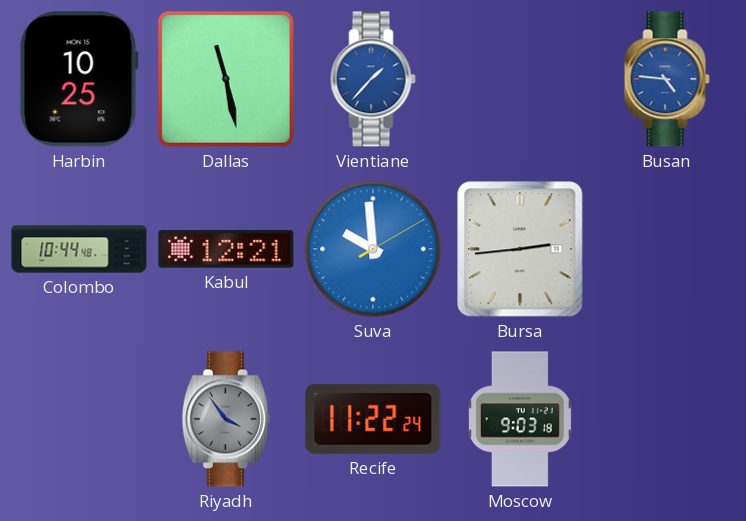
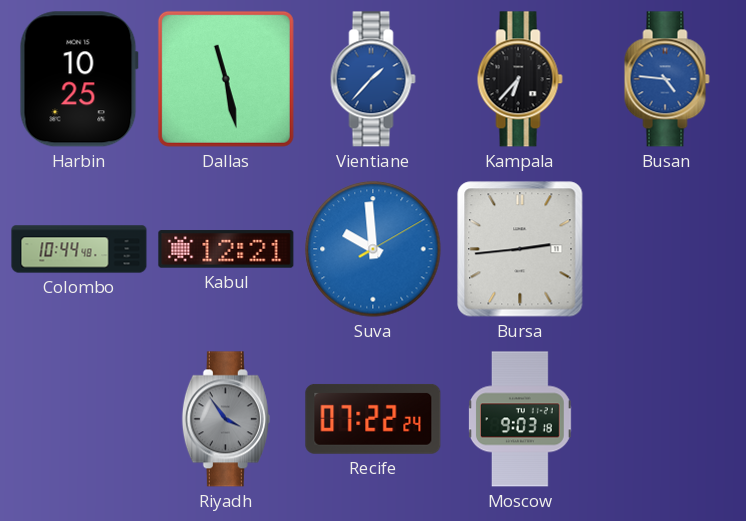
Kampala: none -> 6:37
Recife: 11:22 -> 07:22
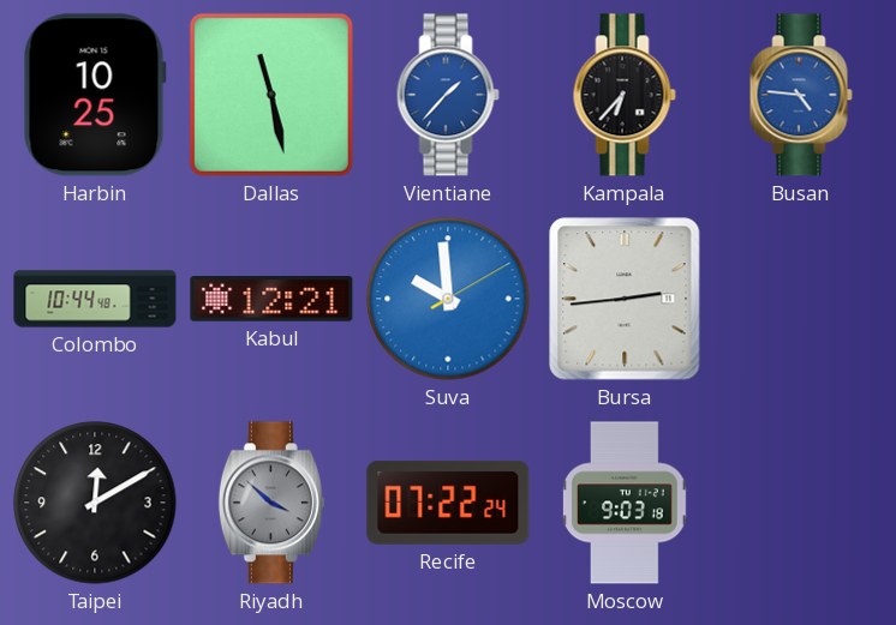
Taipei: none -> 12:10
Riyadh: 3:54 -> 3:52
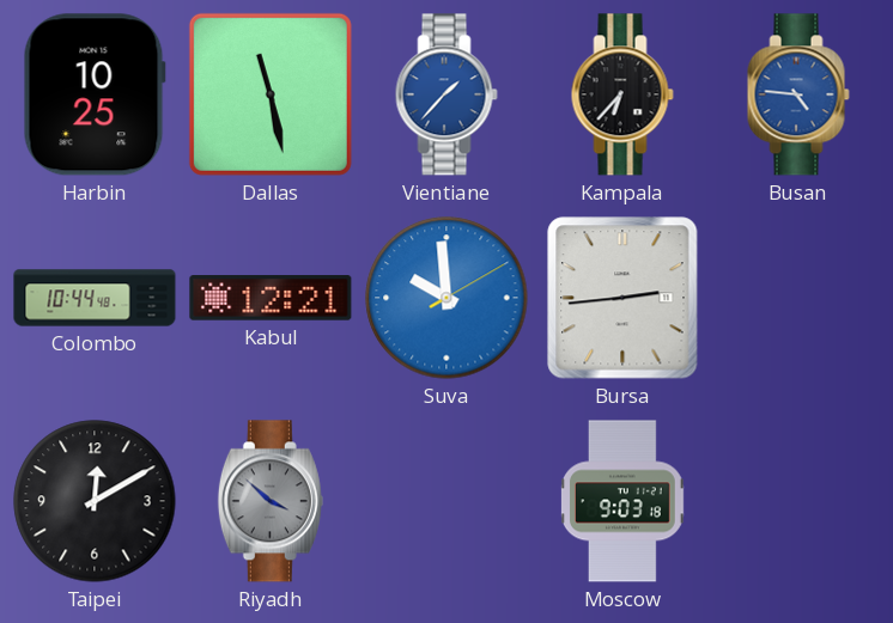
Recife: 07:22 -> none
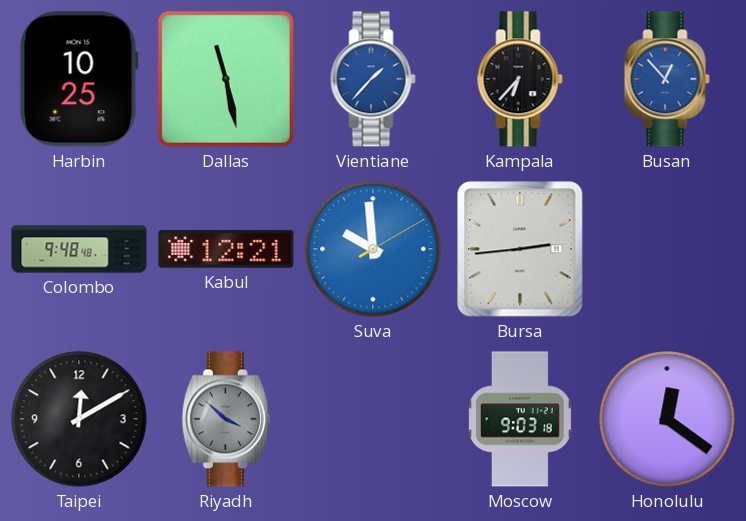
Busan: 4:46 -> 12:53
Colombo: 10:44 -> 9:48
Honolulu: none -> 12:21
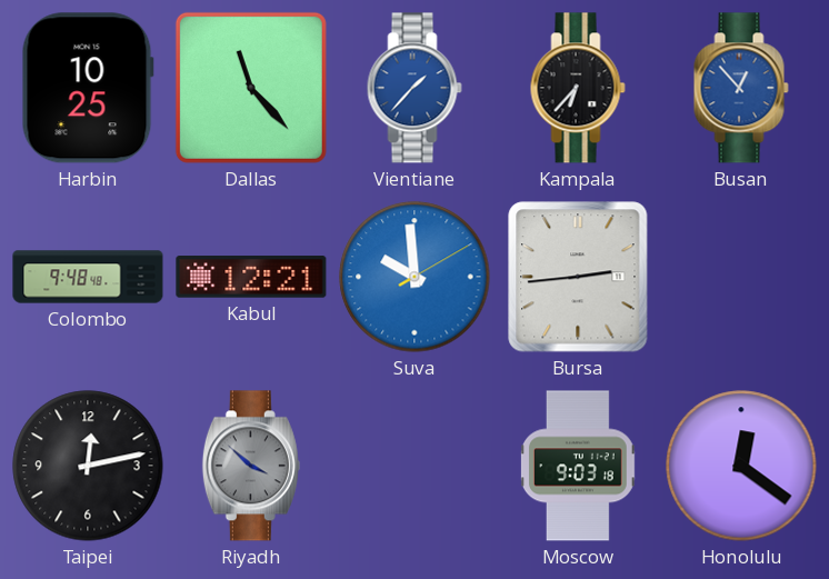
Dallas: 11:28 -> 11:23
Taipei: 12:10 -> 12:13
